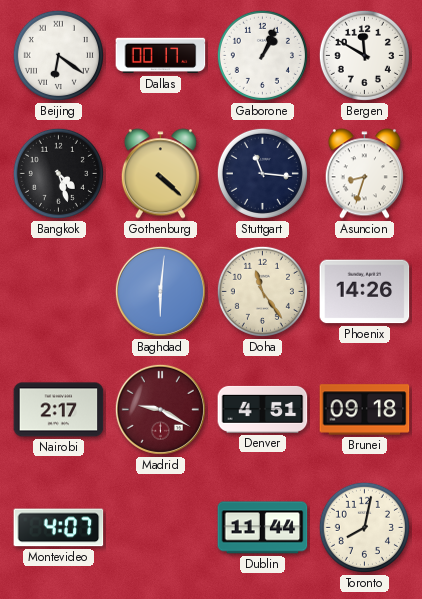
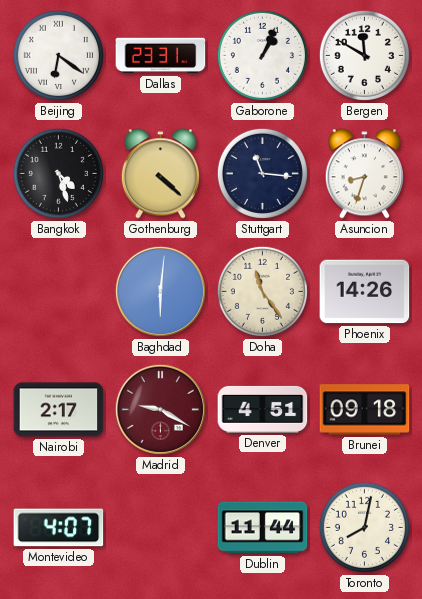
Dallas: 00:17 -> 23:31
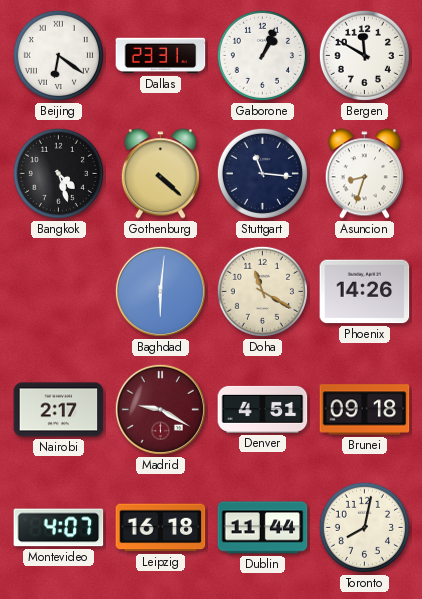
Doha: 11:24 -> 11:20
Leipzig: none -> 16:18
